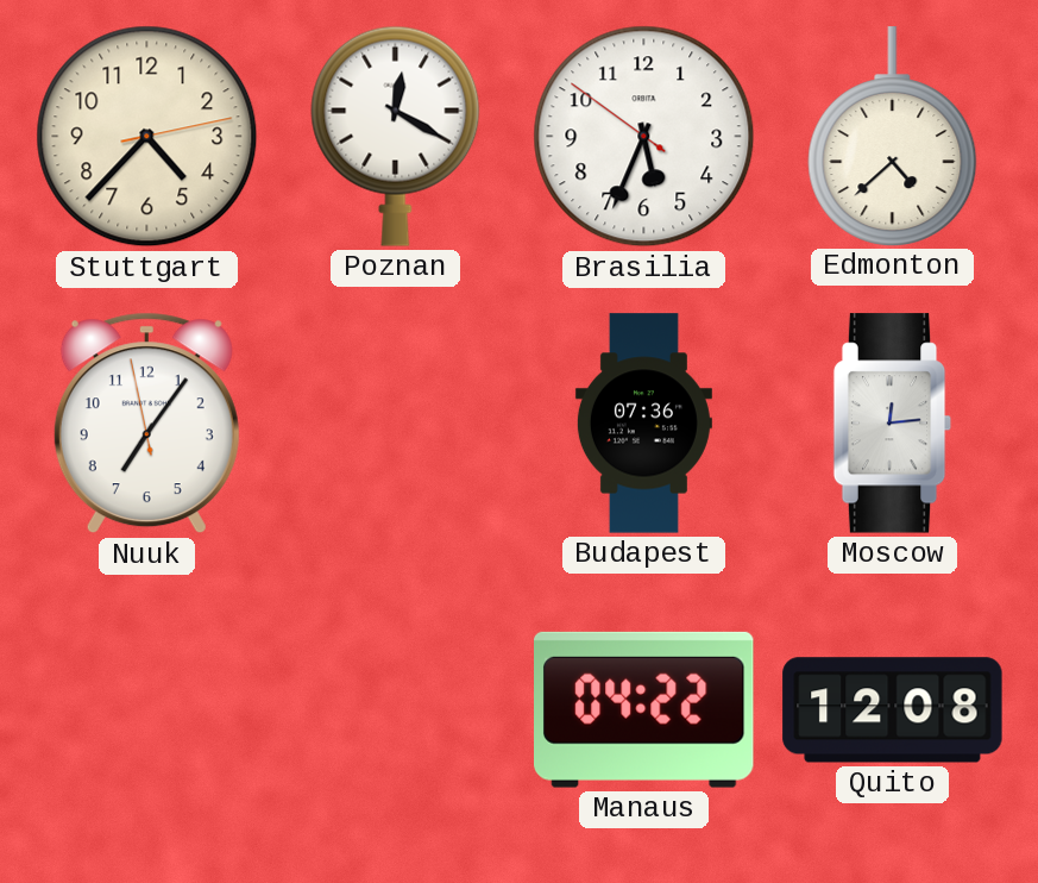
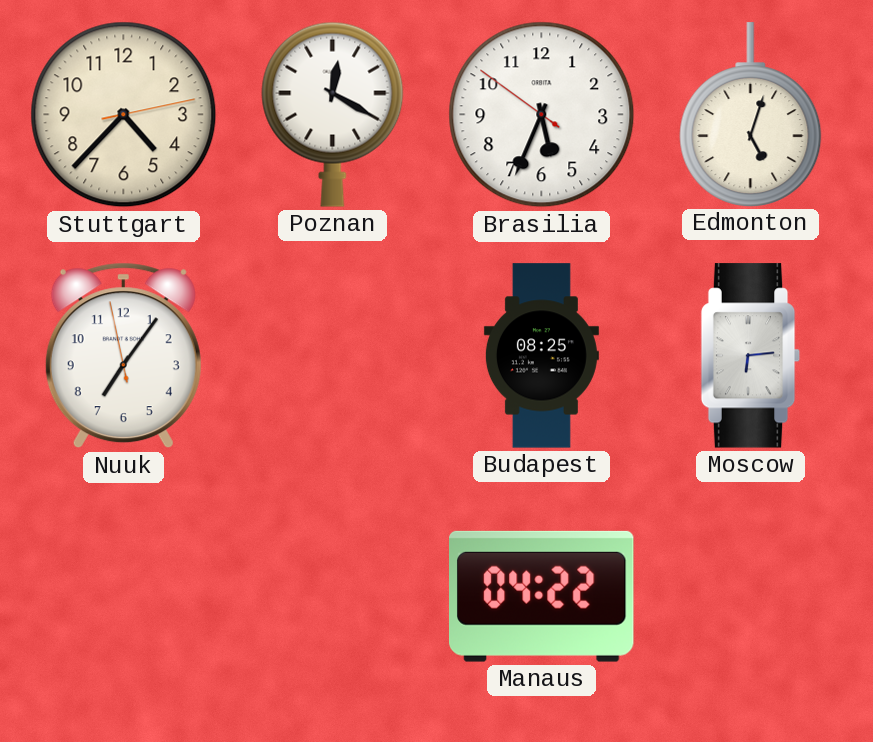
Edmonton: 4:38 -> 5:03
Budapest: 07:36 -> 08:25
Moscow: 12:14 -> 6:14
Quito: 12:08 -> none
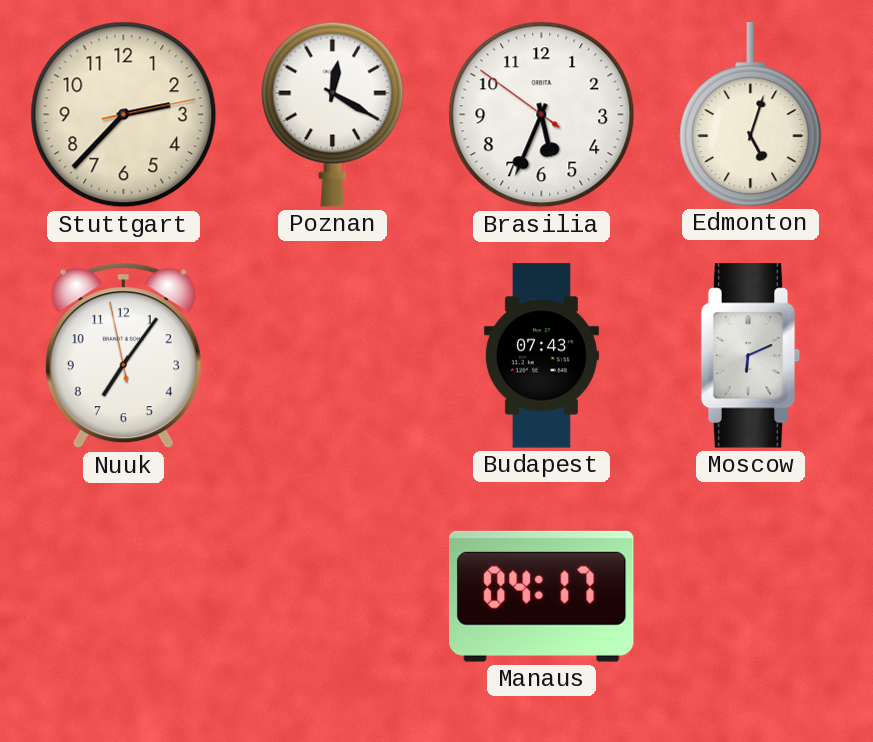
Stuttgart: 4:37 -> 2:37
Budapest: 08:25 -> 07:43
Moscow: 6:14 -> 6:11
Manaus: 04:22 -> 04:17
